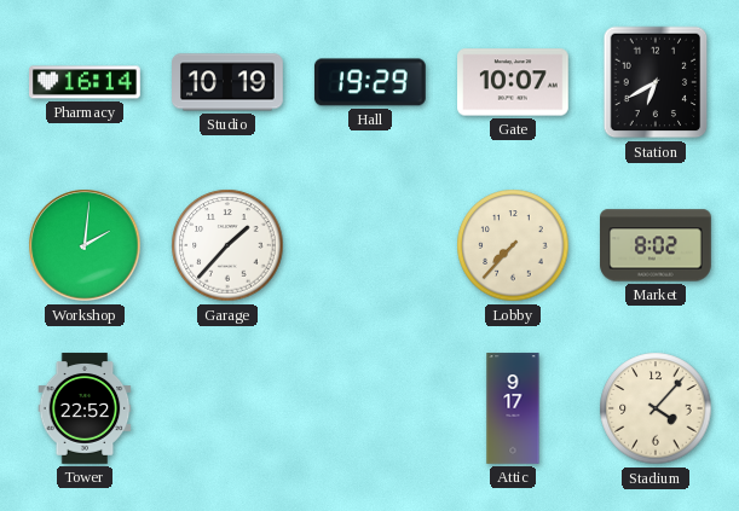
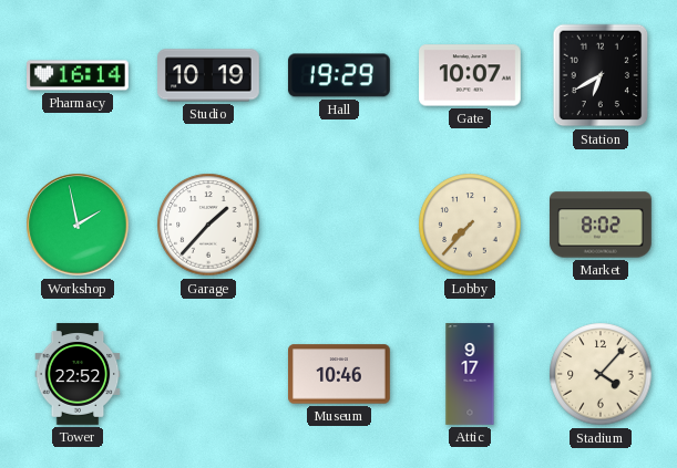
Workshop: 2:01 -> 1:58
Museum: none -> 10:46
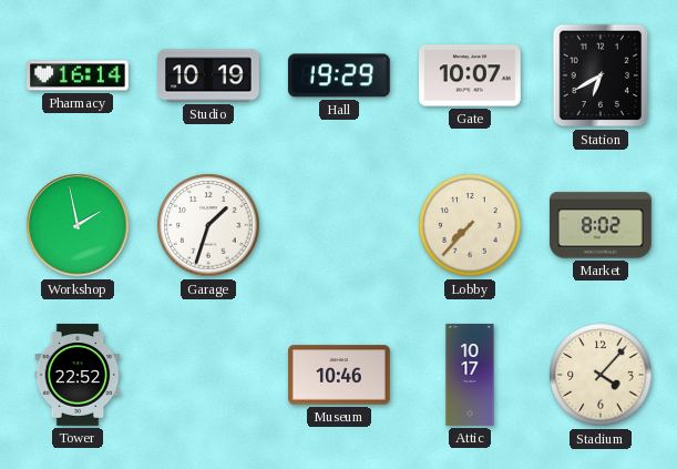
Garage: 1:37 -> 1:33
Attic: 9:17 -> 10:17
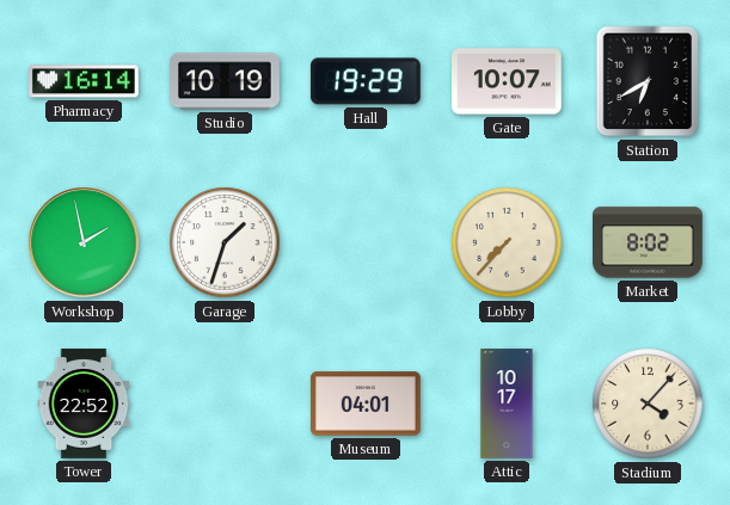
Museum: 10:46 -> 04:01
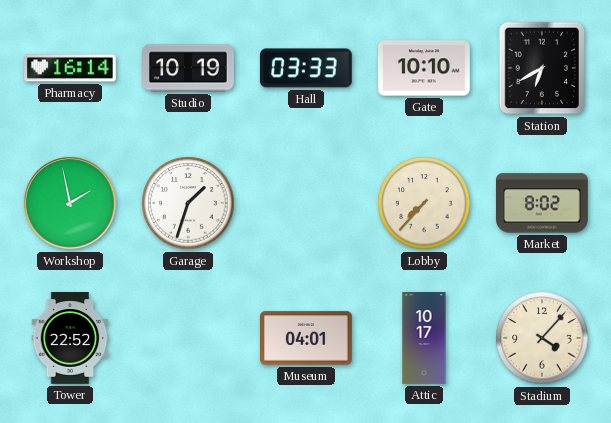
Hall: 19:29 -> 03:33
Gate: 10:07 -> 10:10
